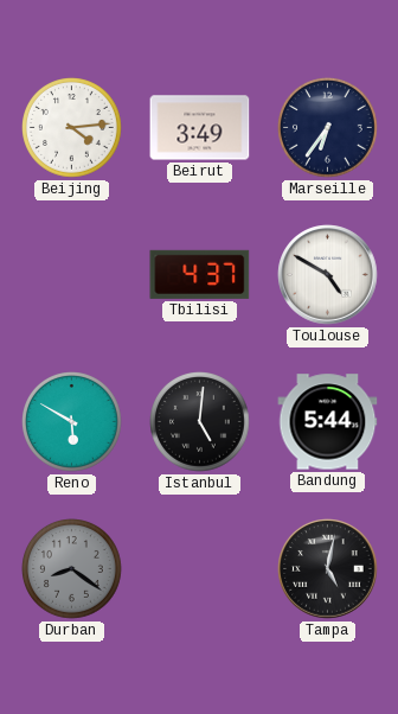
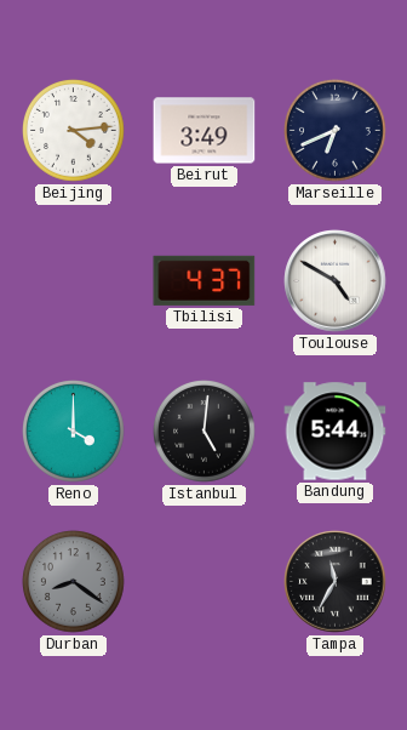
Marseille: 6:36 -> 6:41
Reno: 5:50 -> 4:00
Tampa: 5:02 -> 11:35
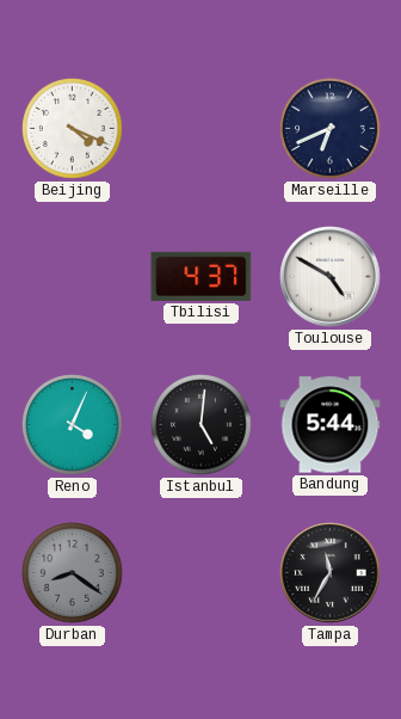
Beijing: 4:14 -> 4:19
Beirut: 3:49 -> none
Reno: 4:00 -> 4:04
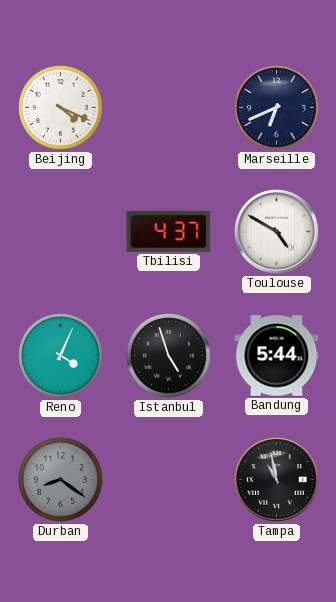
Istanbul: 5:01 -> 4:57
Tampa: 11:35 -> 10:58
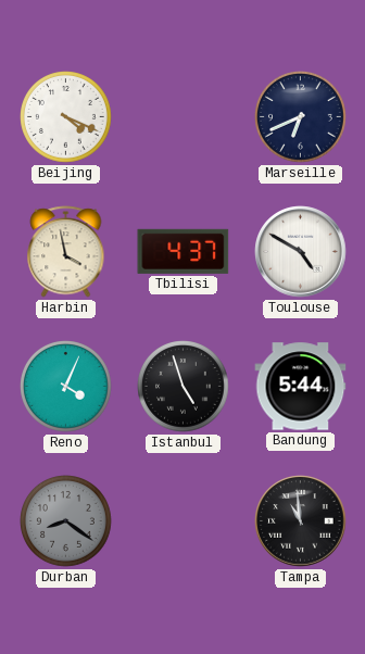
Harbin: none -> 3:58
Tampa: 10:58 -> 10:59
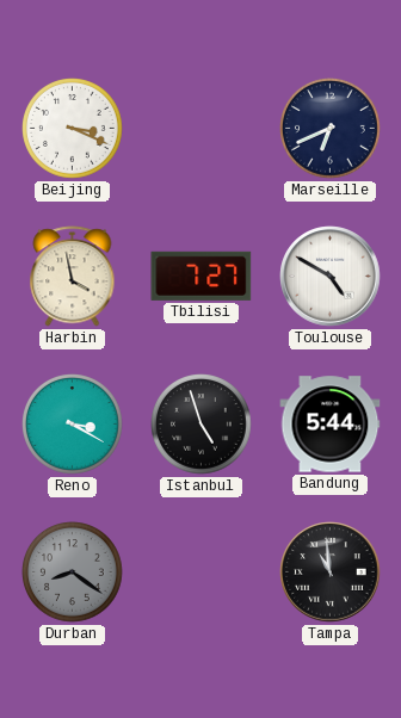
Beijing: 4:19 -> 3:19
Tbilisi: 4:37 -> 7:27
Reno: 4:04 -> 3:20
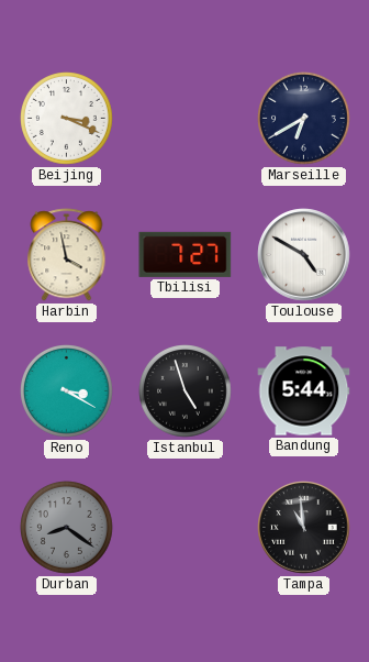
Marseille: 6:41 -> 6:40
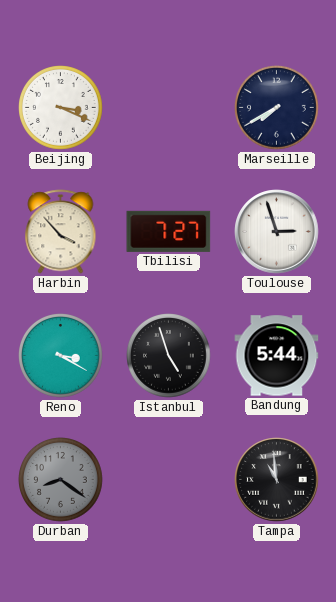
Marseille: 6:40 -> 7:40
Harbin: 3:58 -> 3:53
Toulouse: 4:50 -> 2:57
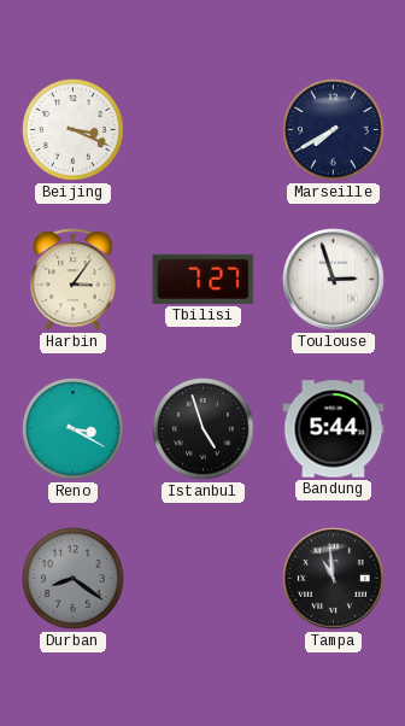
Harbin: 3:53 -> 3:06
